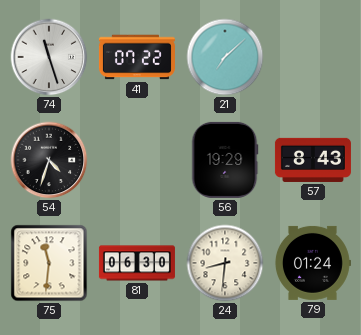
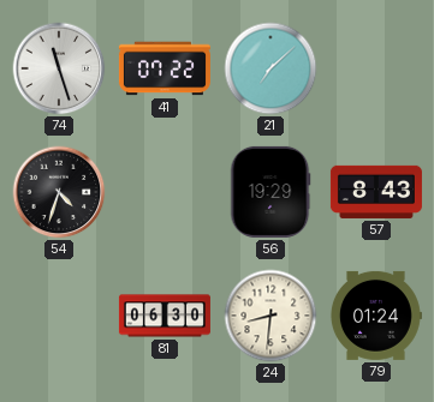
75: 11:31 -> none
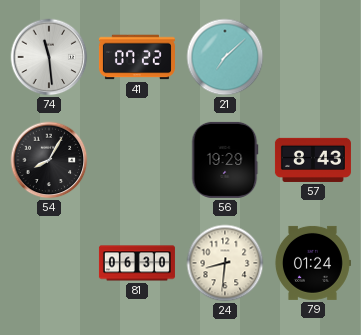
74: 11:27 -> 11:29
54: 4:33 -> 8:05
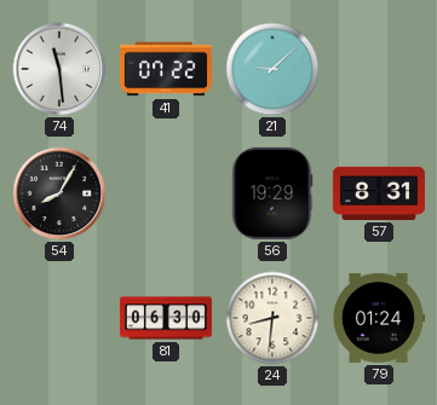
21: 7:08 -> 9:08
57: 8:43 -> 8:31
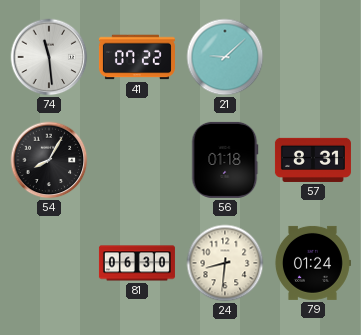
56: 19:29 -> 01:18
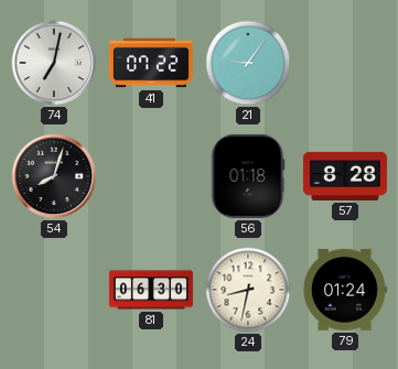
74: 11:29 -> 7:02
21: 9:08 -> 9:06
54: 8:05 -> 8:03
57: 8:31 -> 8:28
24: 8:31 -> 8:32
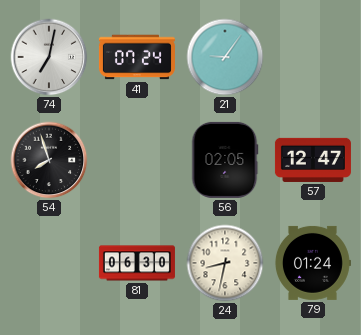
41: 07:22 -> 07:24
54: 8:03 -> 7:57
56: 01:18 -> 02:05
57: 8:28 -> 12:47
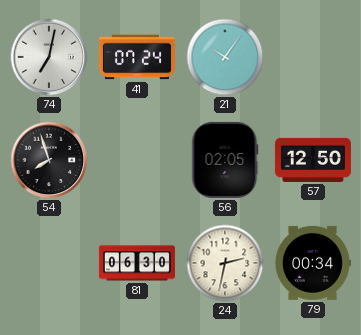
21: 9:06 -> 10:06
57: 12:47 -> 12:50
24: 8:32 -> 2:32
79: 01:24 -> 00:34
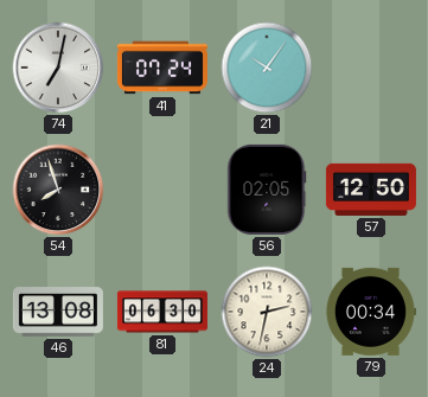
46: none -> 13:08
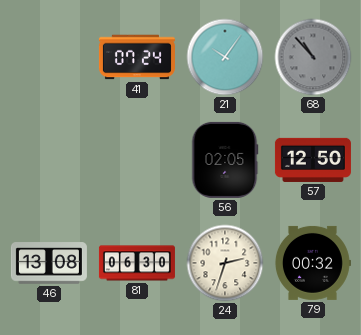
74: 7:02 -> none
68: none -> 10:53
54: 7:57 -> none
24: 2:32 -> 2:33
79: 00:34 -> 00:32
